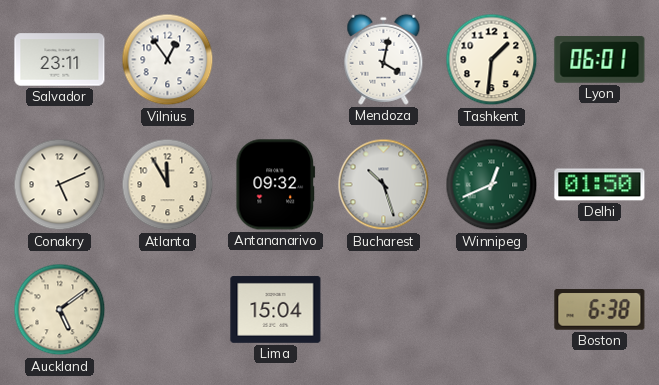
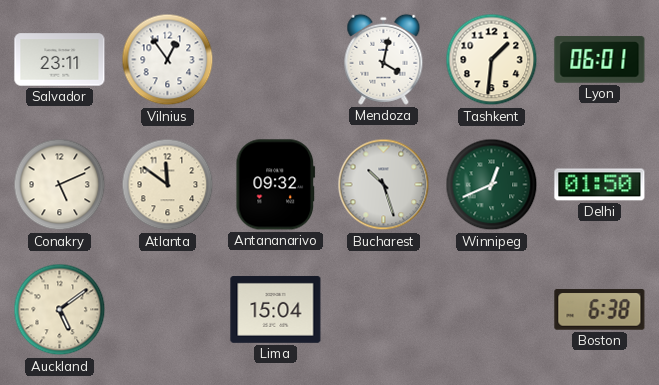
Atlanta: 11:55 -> 11:51
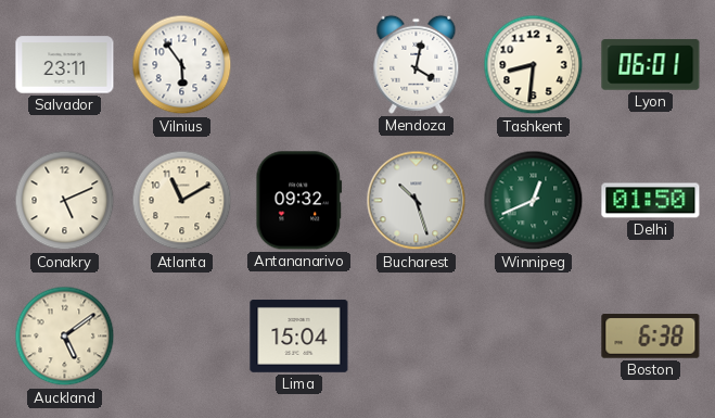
Vilnius: 12:54 -> 5:54
Tashkent: 1:31 -> 8:31
Atlanta: 11:51 -> 11:10
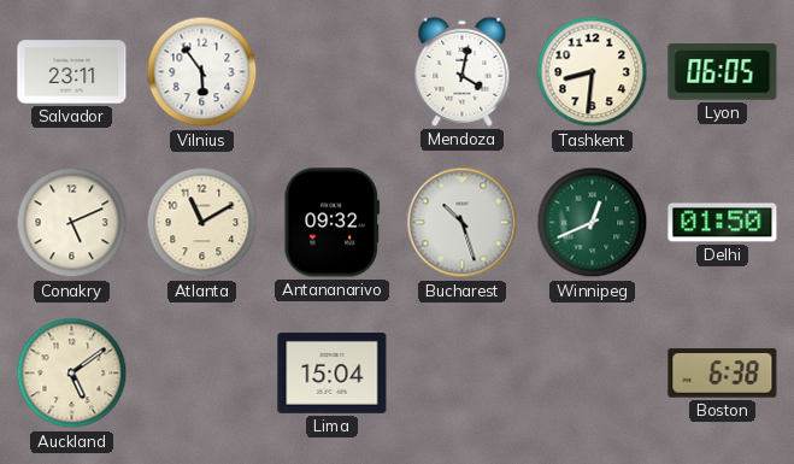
Lyon: 06:01 -> 06:05
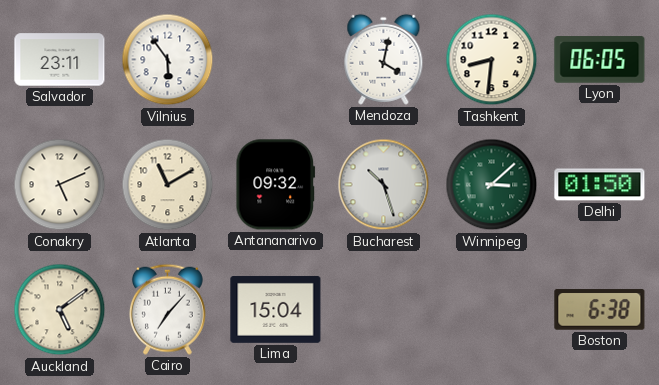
Winnipeg: 12:41 -> 3:08
Cairo: none -> 7:07
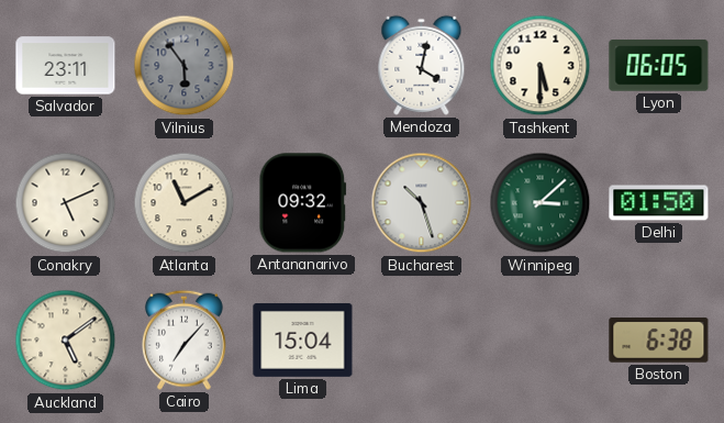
Vilnius dial: white -> grey
Tashkent: 8:31 -> 5:30
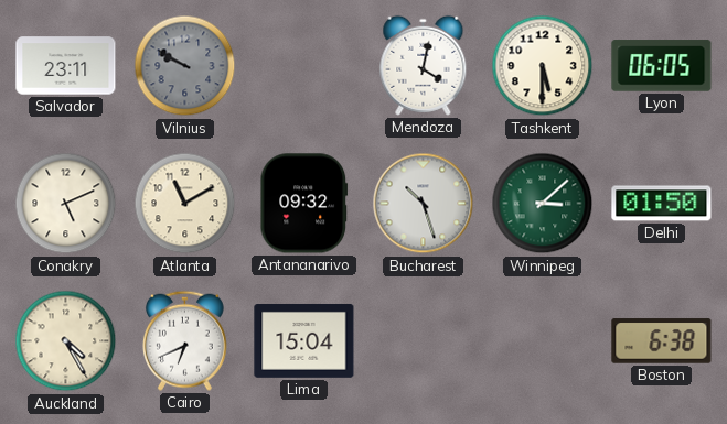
Vilnius: 5:54 -> 9:50
Auckland: 5:09 -> 4:25
Cairo: 7:07 -> 6:41
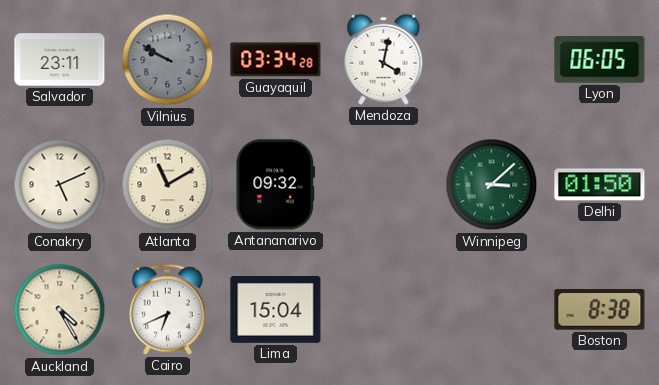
Guayaquil: none -> 03:34
Tashkent: 5:30 -> none
Bucharest: 10:27 -> none
Boston: 6:38 -> 8:38
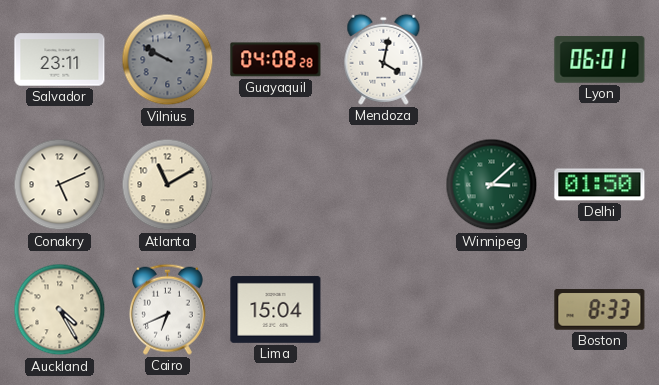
Guayaquil: 03:34 -> 04:08
Lyon: 06:05 -> 06:01
Antananarivo: 09:32 -> none
Boston: 8:38 -> 8:33
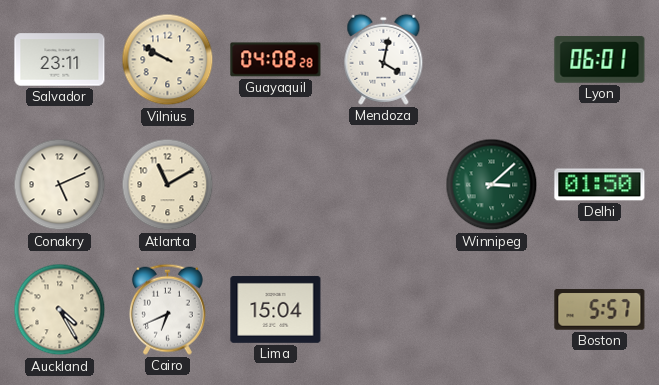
Vilnius dial: grey -> cream
Boston: 8:33 -> 5:57
